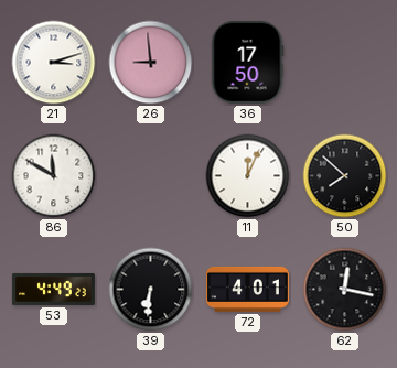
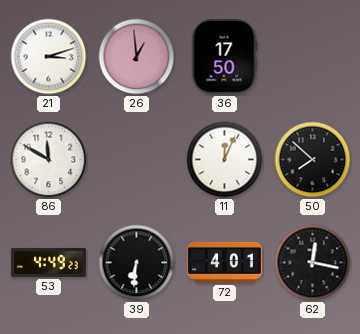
26: 8:59 -> 12:59
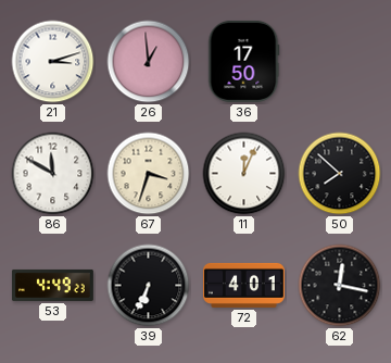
67: none -> 3:33
39: 6:31 -> 6:34
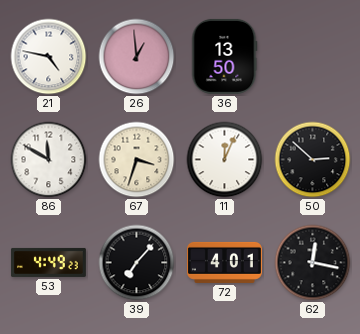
21: 3:12 -> 4:47
36: 17:50 -> 13:50
50: 7:52 -> 2:52
39: 6:34 -> 7:07
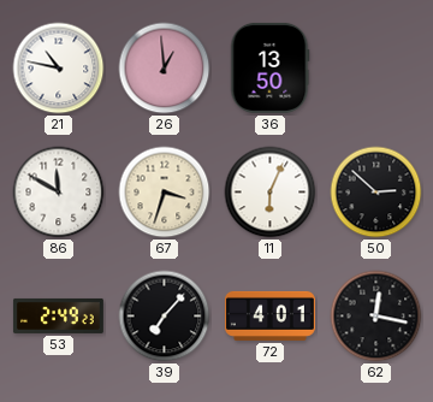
21: 4:47 -> 10:47
11: 12:04 -> 6:04
53: 4:49 -> 2:49
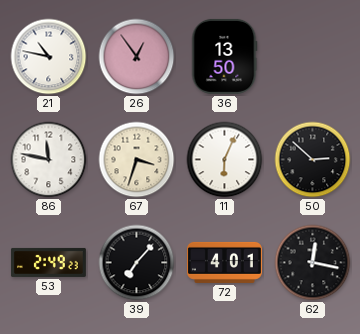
26: 12:59 -> 12:54
86: 11:50 -> 11:47
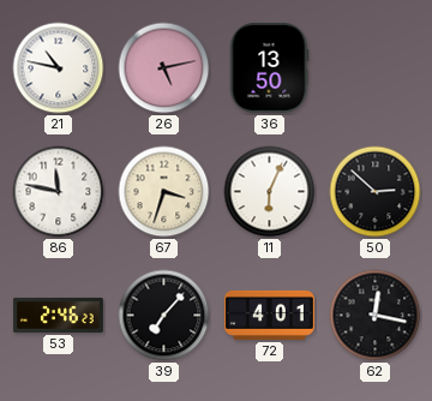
26: 12:54 -> 5:13
53: 2:49 -> 2:46
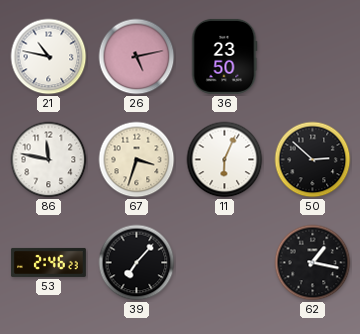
36: 13:50 -> 23:50
72: 4:01 -> none
62: 12:17 -> 1:17
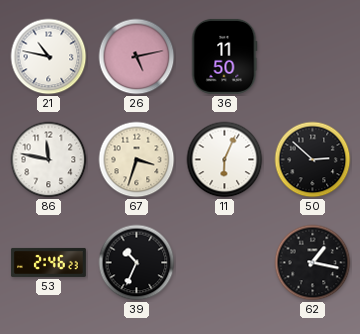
36: 23:50 -> 11:50
39: 7:07 -> 10:34
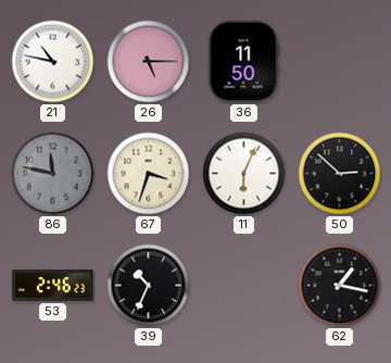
26: 5:13 -> 5:15
86 dial: white -> grey
